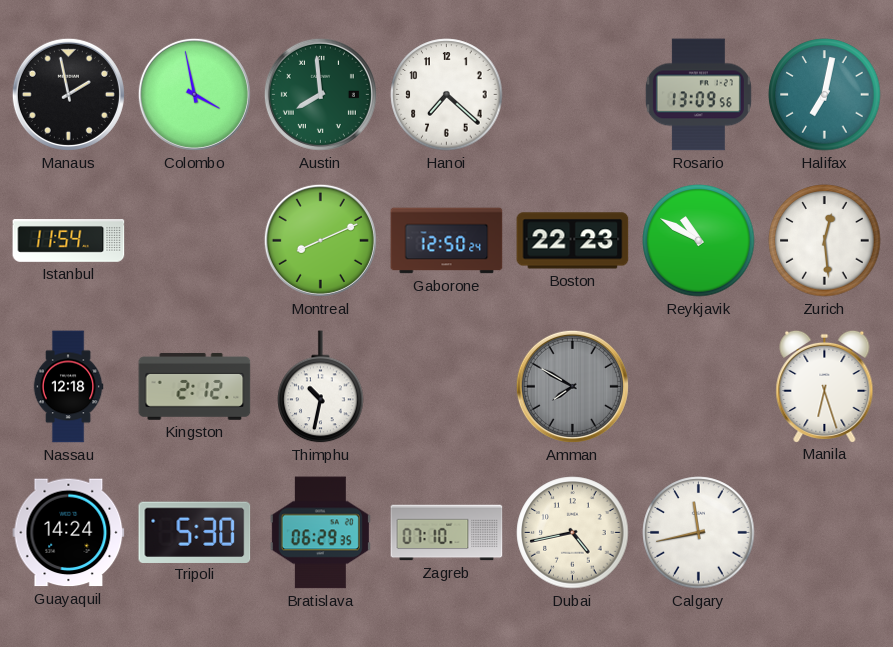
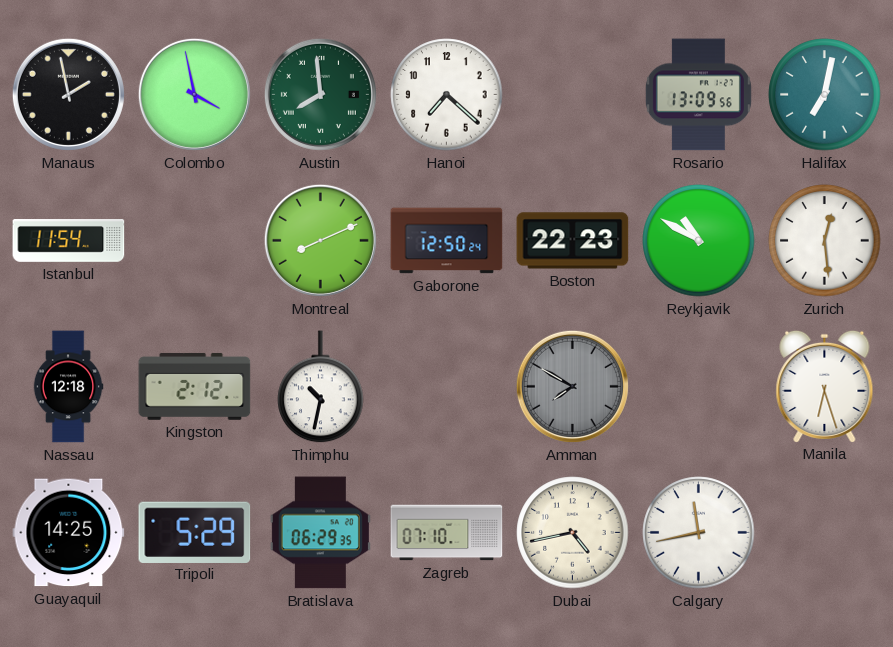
Guayaquil: 14:24 -> 14:25
Tripoli: 5:30 -> 5:29
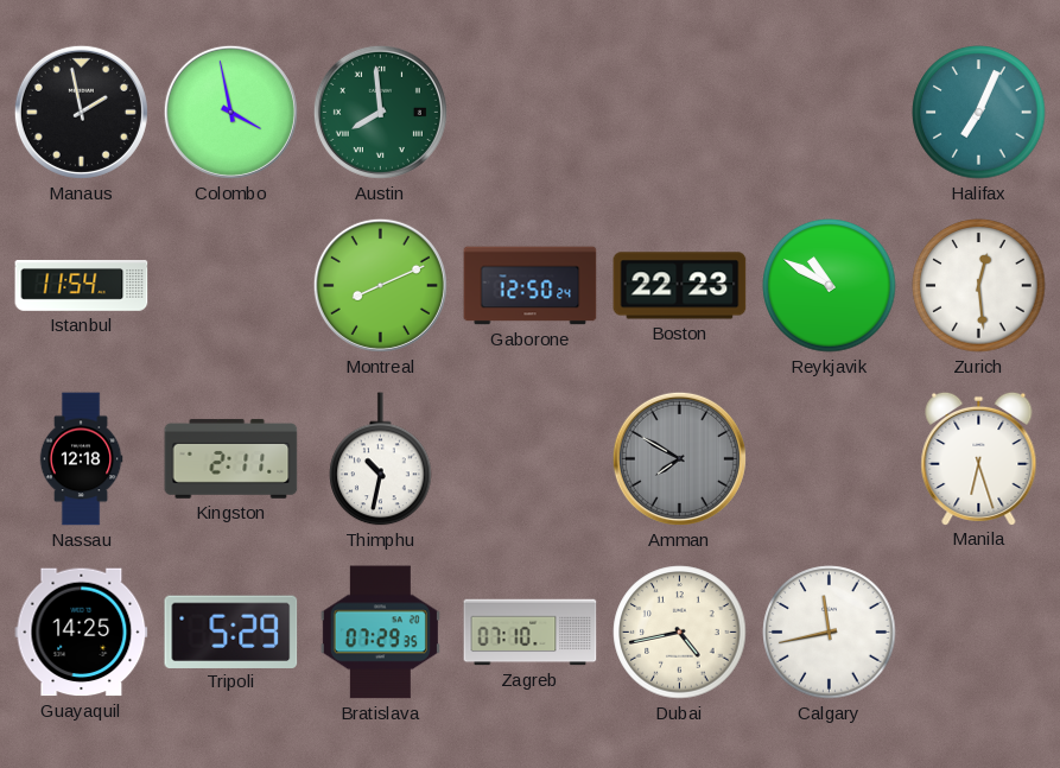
Hanoi: 7:22 -> none
Rosario: 13:09 -> none
Halifax: 7:02 -> 7:04
Kingston: 2:12 -> 2:11
Bratislava: 06:29 -> 07:29
